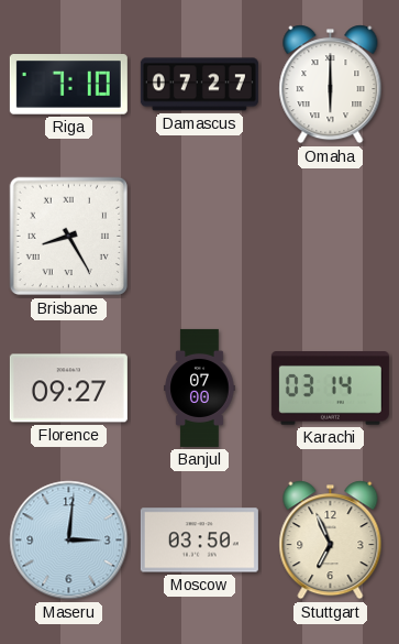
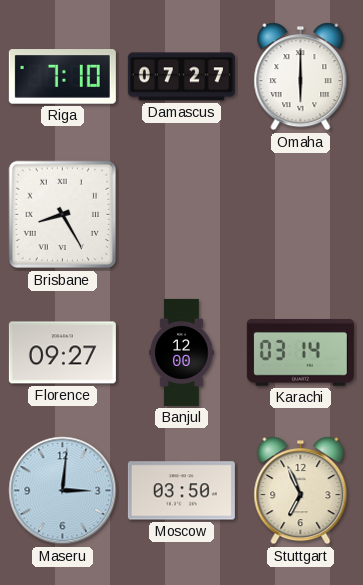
Banjul: 07:00 -> 12:00
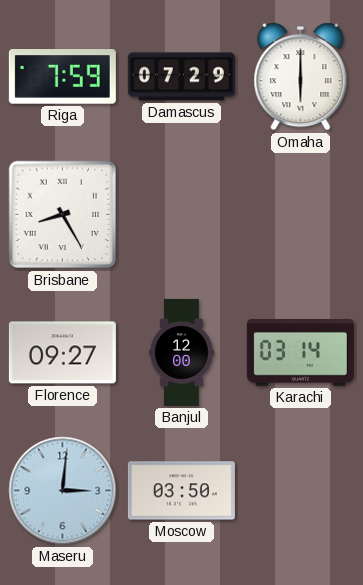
Riga: 7:10 -> 7:59
Damascus: 07:27 -> 07:29
Stuttgart: 6:56 -> none
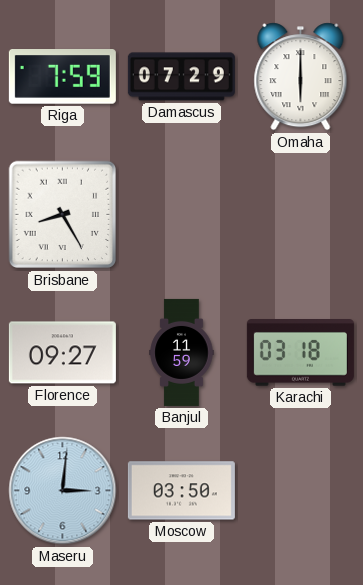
Banjul: 12:00 -> 11:59
Karachi: 03:14 -> 03:18
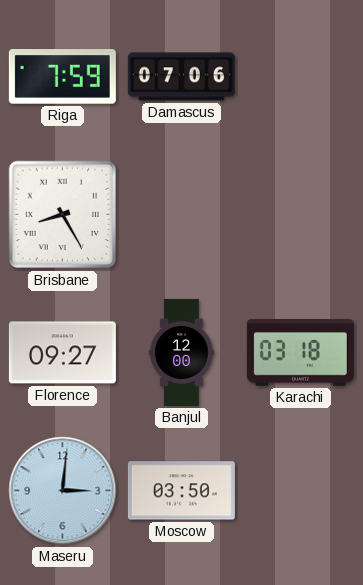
Damascus: 07:29 -> 07:06
Omaha: 6:00 -> none
Banjul: 11:59 -> 12:00
